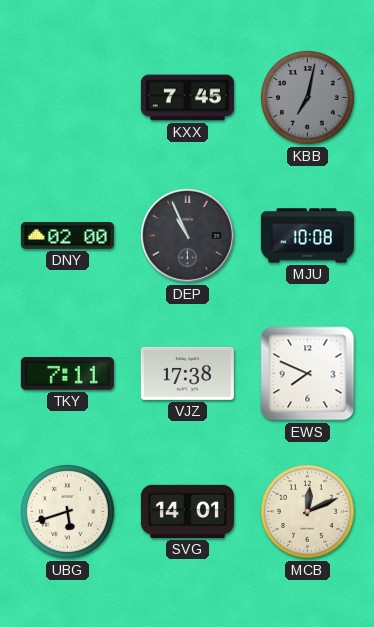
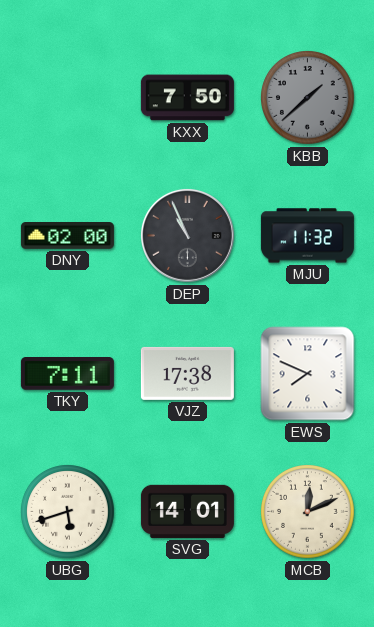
KXX: 7:45 -> 7:50
KBB: 7:02 -> 1:38
MJU: 10:08 -> 11:32
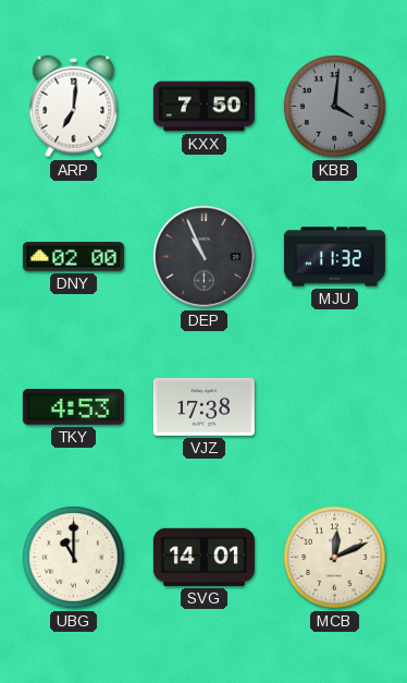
ARP: none -> 7:01
KBB: 1:38 -> 4:01
TKY: 7:11 -> 4:53
EWS: 7:49 -> none
UBG: 5:42 -> 11:00
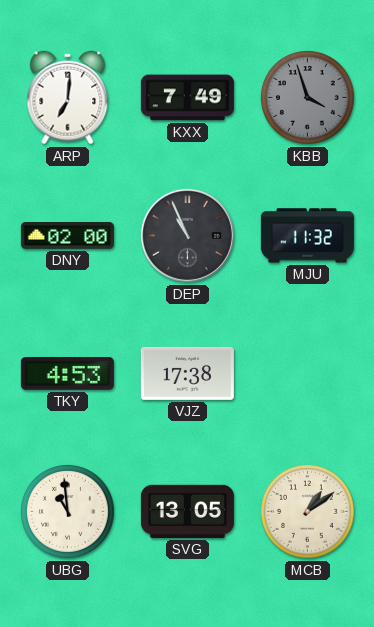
KXX: 7:50 -> 7:49
KBB: 4:01 -> 3:57
UBG: 11:00 -> 10:59
SVG: 14:01 -> 13:05
MCB: 12:11 -> 1:09
